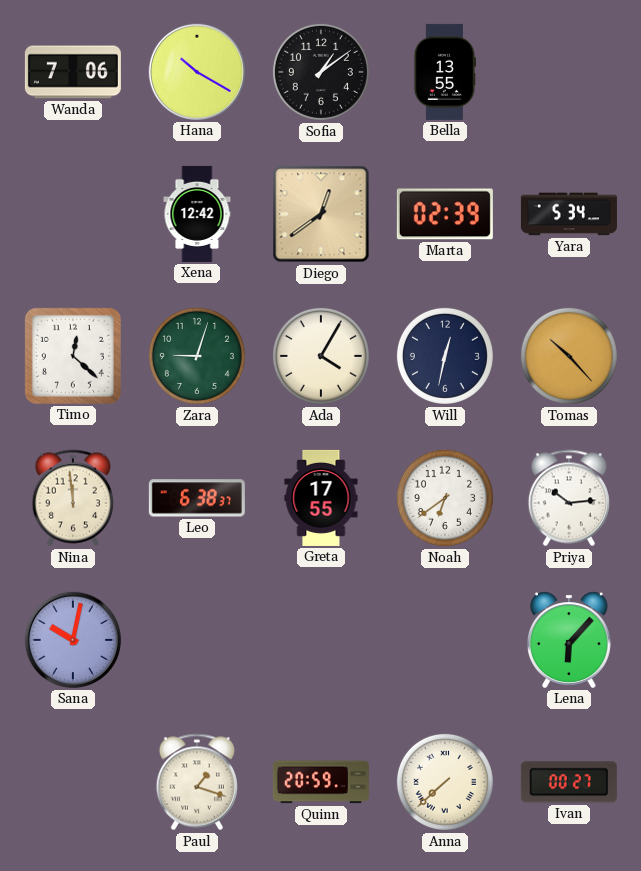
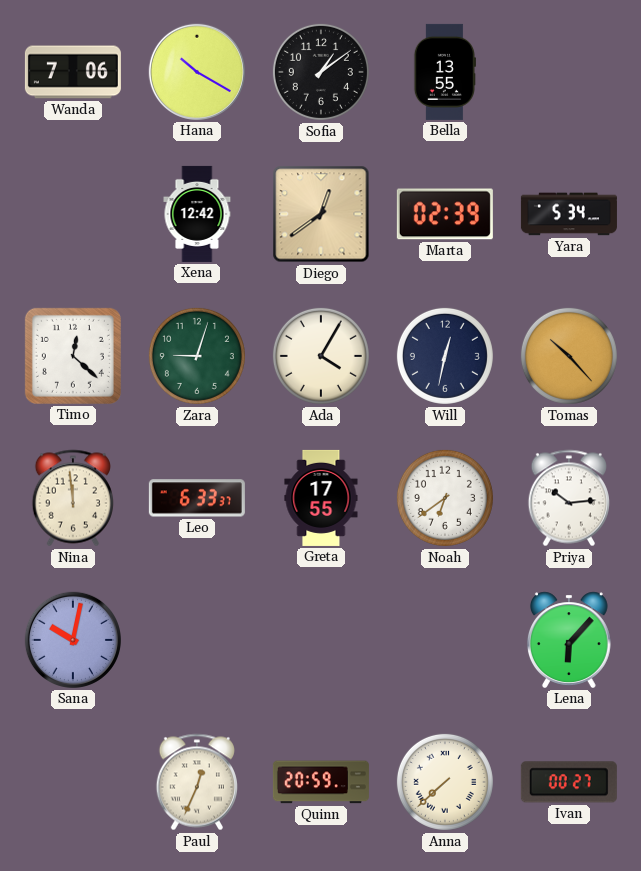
Leo: 6:38 -> 6:33
Paul: 1:18 -> 12:34
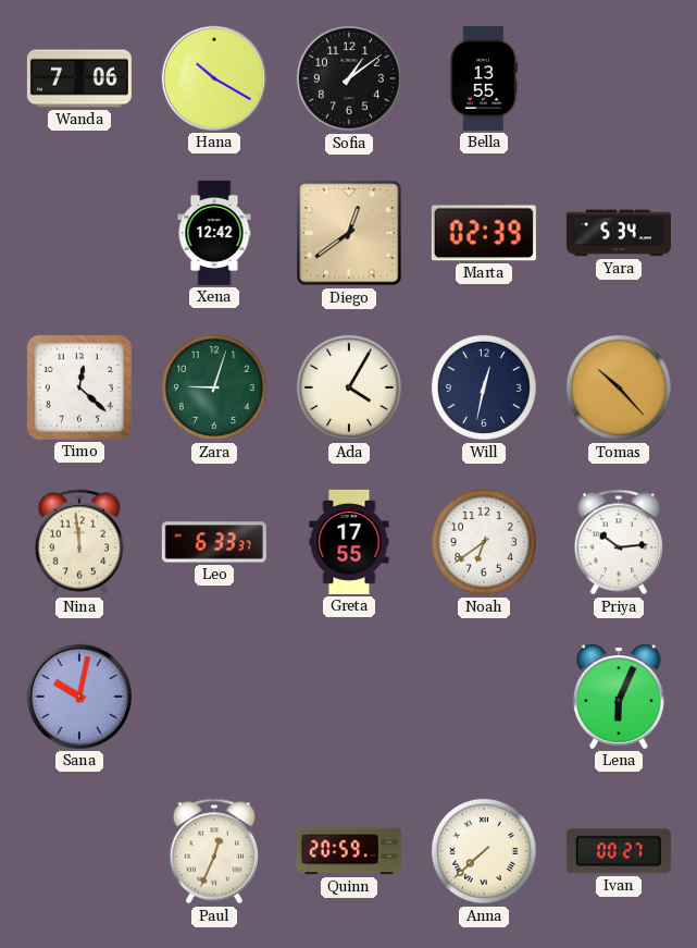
Lena: 6:07 -> 6:04
